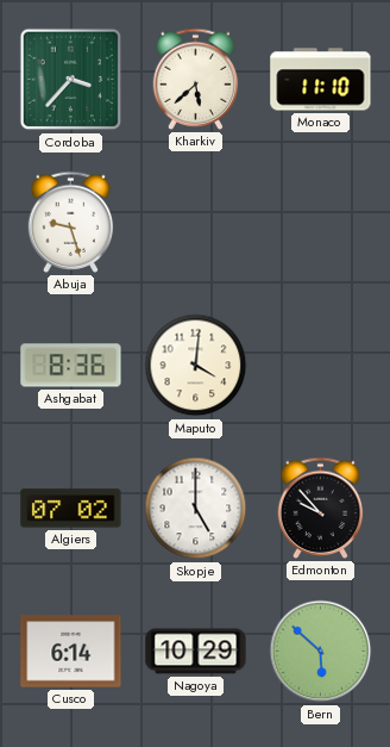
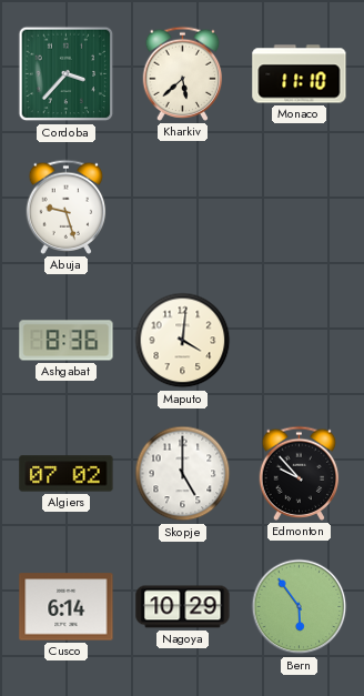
Bern: 5:52 -> 5:54
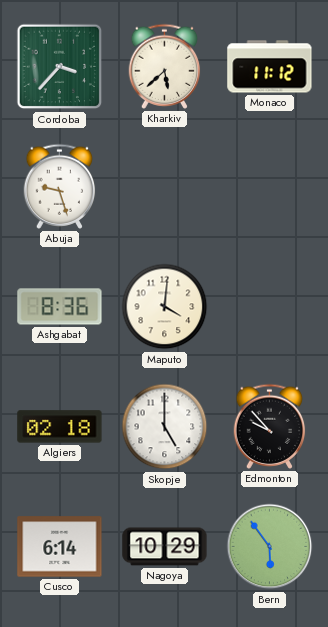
Monaco: 11:10 -> 11:12
Algiers: 07:02 -> 02:18
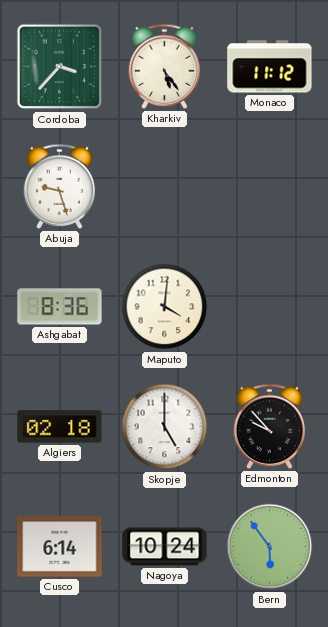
Kharkiv: 5:38 -> 5:24
Nagoya: 10:29 -> 10:24
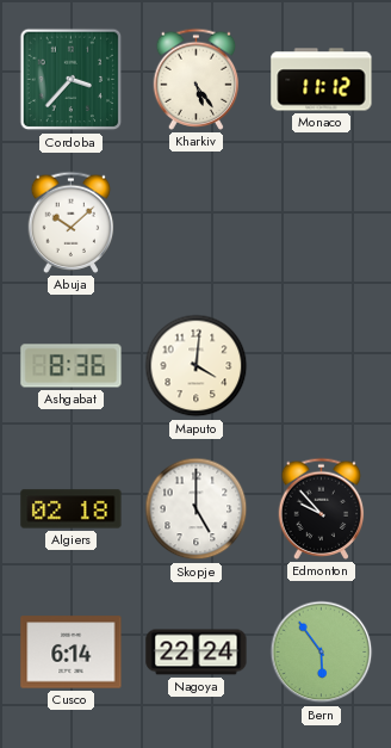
Abuja: 9:27 -> 10:08
Nagoya: 10:24 -> 22:24
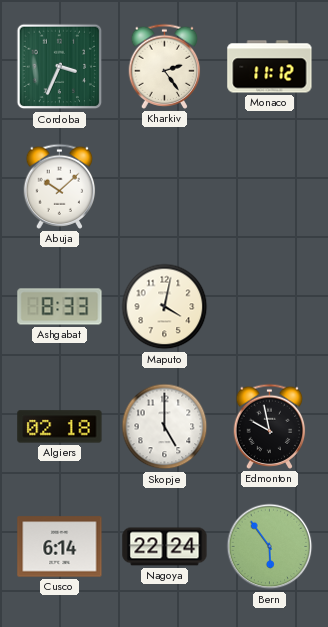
Cordoba: 3:37 -> 3:34
Kharkiv: 5:24 -> 2:24
Ashgabat: 8:36 -> 8:33
Maputo: 4:01 -> 4:02
Edmonton: 9:53 -> 9:58
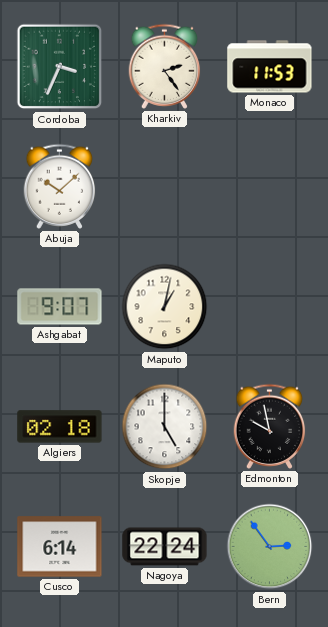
Monaco: 11:12 -> 11:53
Ashgabat: 8:33 -> 9:07
Maputo: 4:02 -> 1:02
Bern: 5:54 -> 2:54
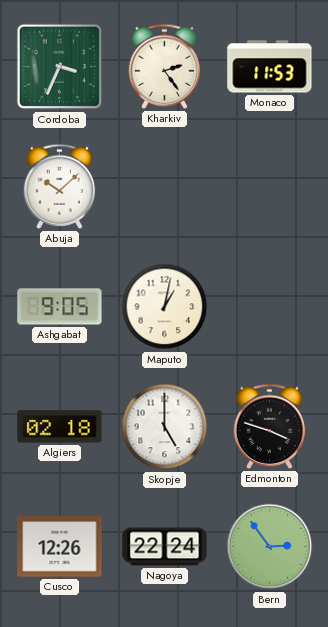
Ashgabat: 9:07 -> 9:05
Edmonton: 9:58 -> 3:48
Cusco: 6:14 -> 12:26
